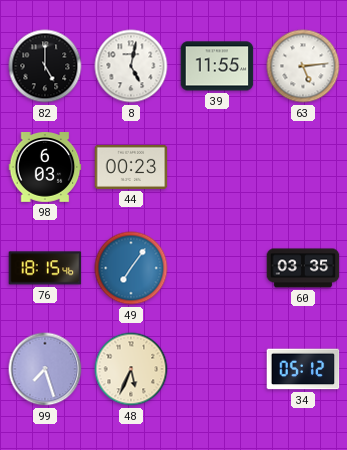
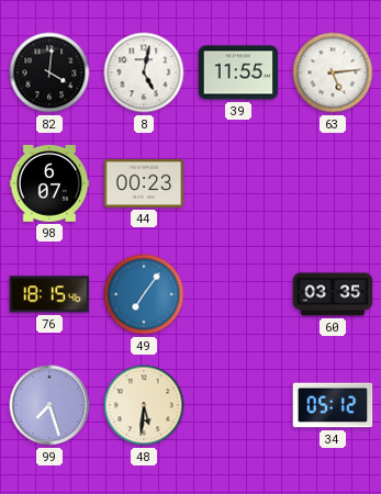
82: 5:00 -> 4:01
98: 6:03 -> 6:07
48: 5:34 -> 5:31
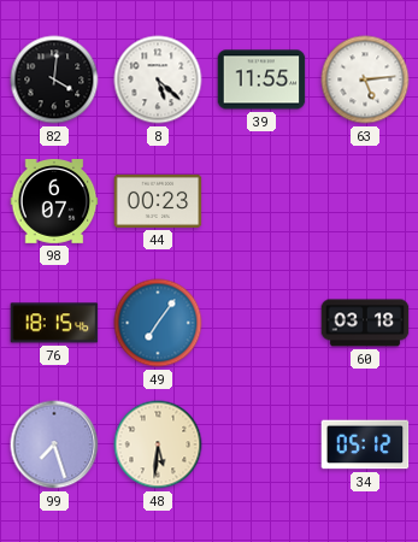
8: 5:02 -> 5:22
60: 03:35 -> 03:18
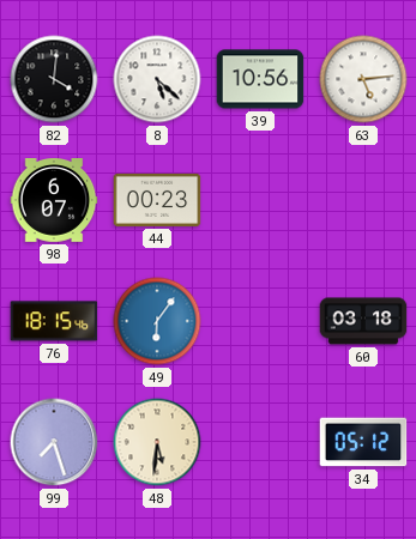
39: 11:55 -> 10:56
49: 7:06 -> 6:06
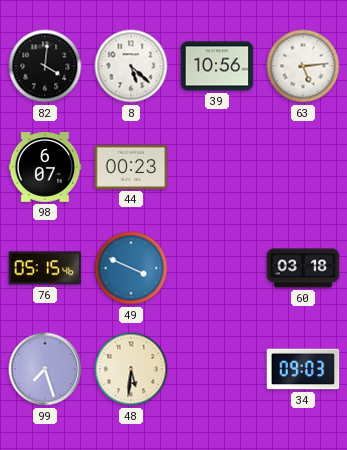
76: 18:15 -> 05:15
49: 6:06 -> 3:49
34: 05:12 -> 09:03
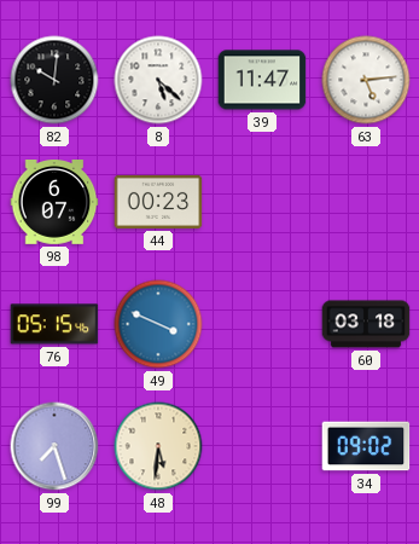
82: 4:01 -> 10:01
39: 10:56 -> 11:47
34: 09:03 -> 09:02
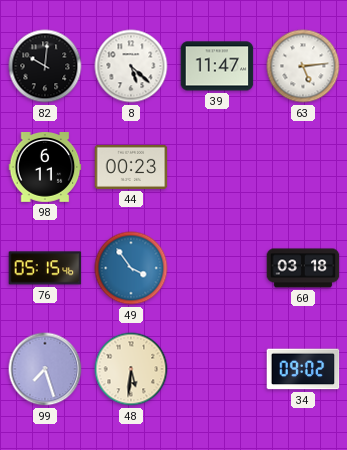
98: 6:07 -> 6:11
49: 3:49 -> 3:54
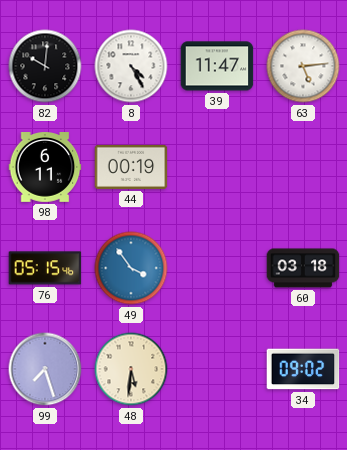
8: 5:22 -> 4:25
44: 00:23 -> 00:19
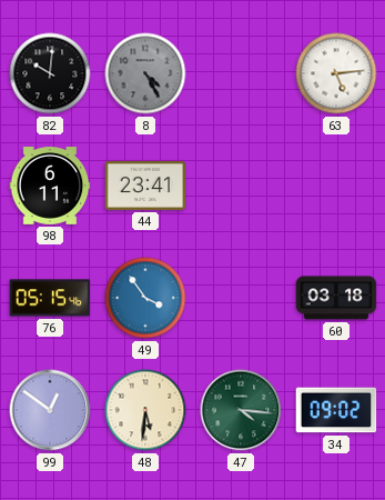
8 dial: white -> grey
39: 11:47 -> none
44: 00:19 -> 23:41
99: 7:27 -> 12:51
47: none -> 4:16
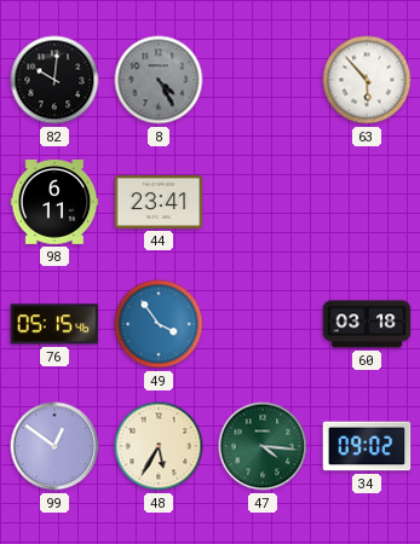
63: 5:14 -> 5:53
48: 5:31 -> 5:35
